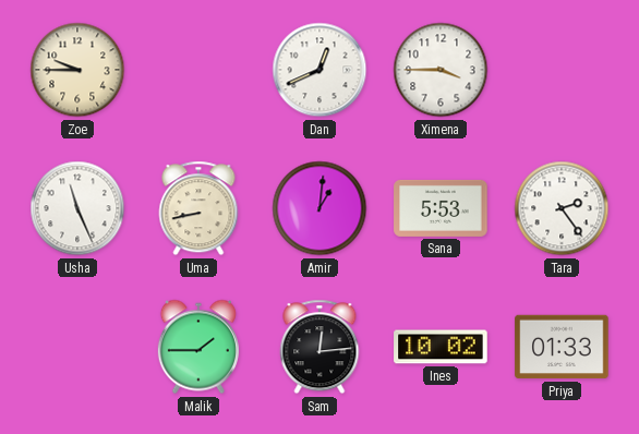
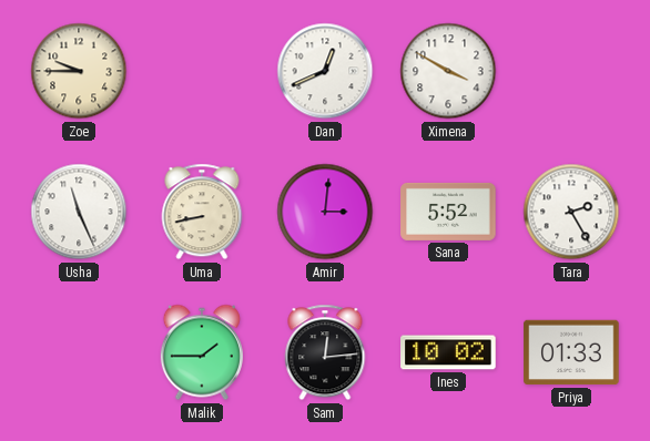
Ximena: 3:45 -> 3:50
Amir: 1:01 -> 3:01
Sana: 5:53 -> 5:52
Tara: 2:24 -> 2:25
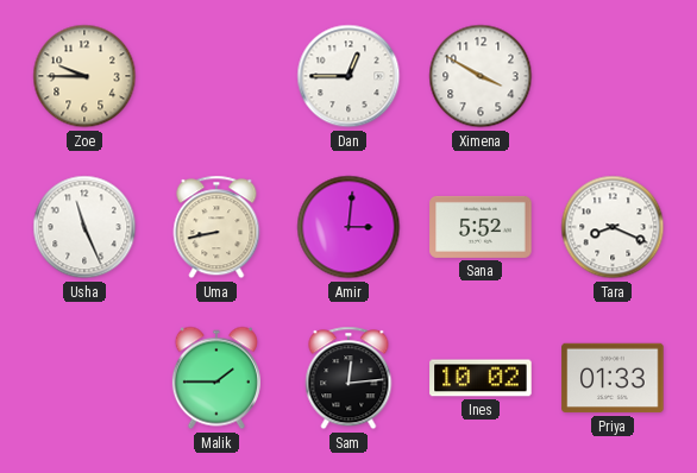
Dan: 12:41 -> 12:45
Tara: 2:25 -> 8:19
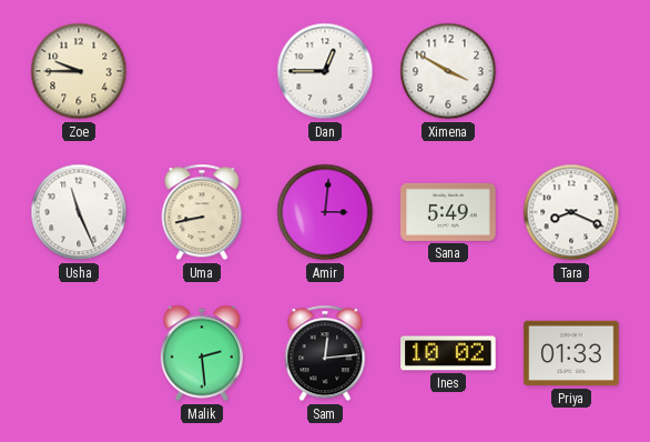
Sana: 5:52 -> 5:49
Malik: 1:45 -> 2:29
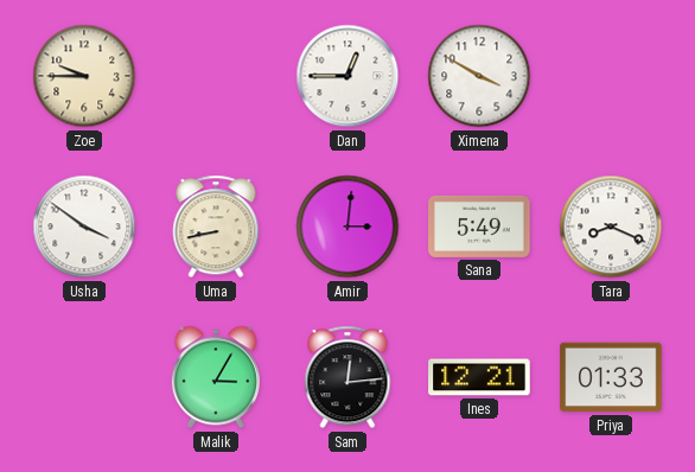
Usha: 11:26 -> 3:51
Malik: 2:29 -> 3:05
Ines: 10:02 -> 12:21
